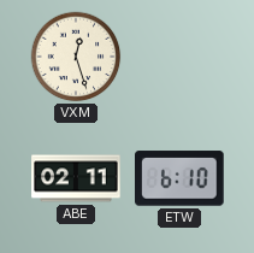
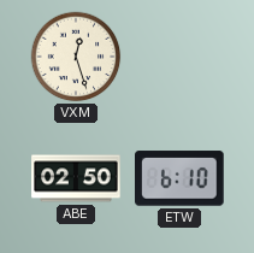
ABE: 02:11 -> 02:50
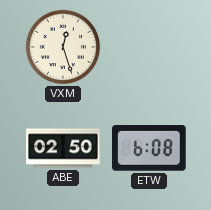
ETW: 6:10 -> 6:08
